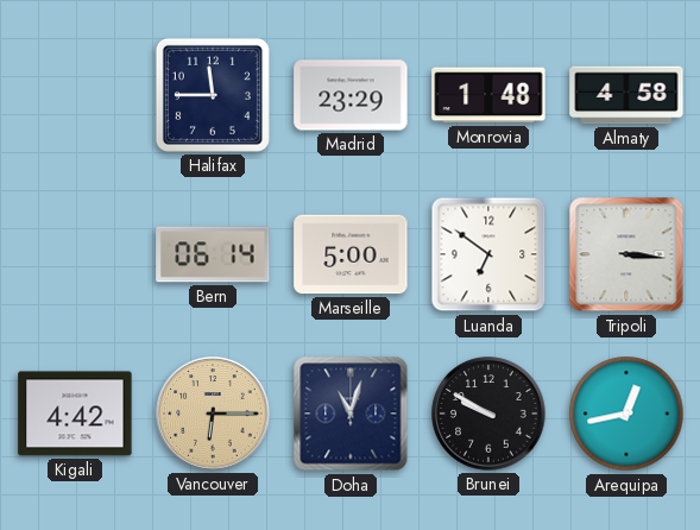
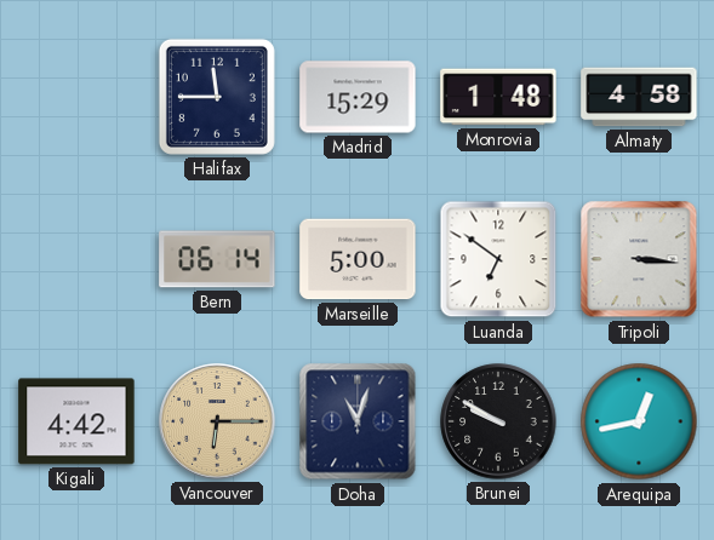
Madrid: 23:29 -> 15:29
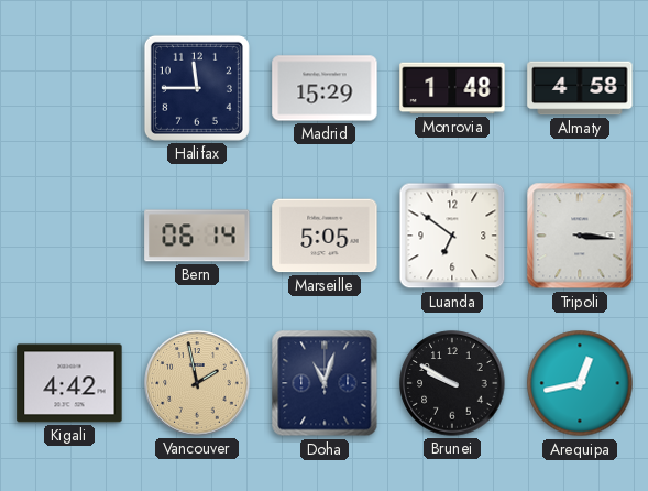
Marseille: 5:00 -> 5:05
Vancouver: 6:15 -> 1:58
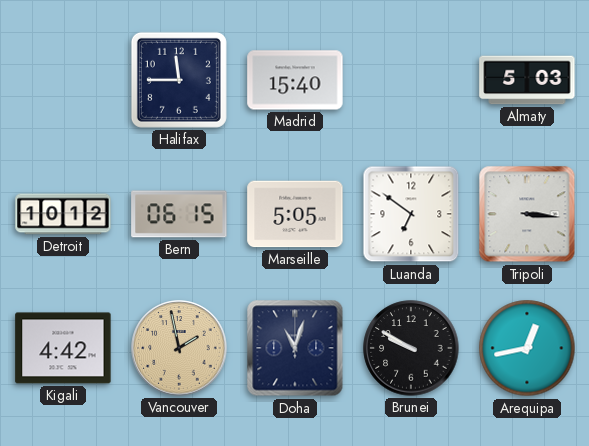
Madrid: 15:29 -> 15:40
Monrovia: 1:48 -> none
Almaty: 4:58 -> 5:03
Detroit: none -> 10:12
Bern: 06:14 -> 06:15
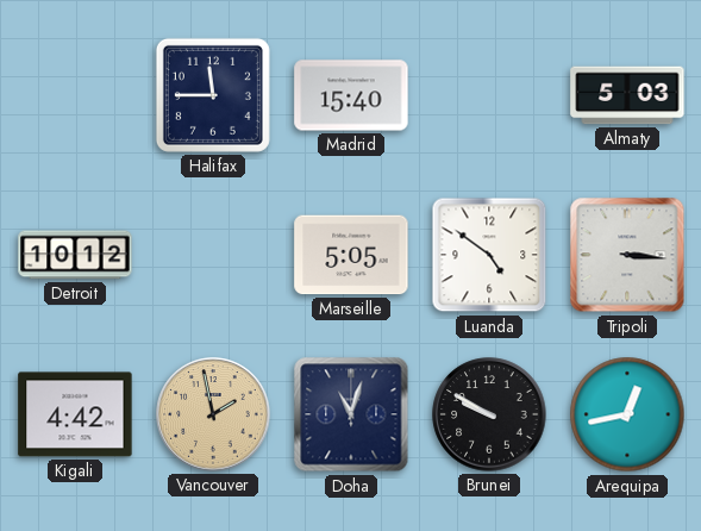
Bern: 06:15 -> none
Luanda: 6:51 -> 4:51
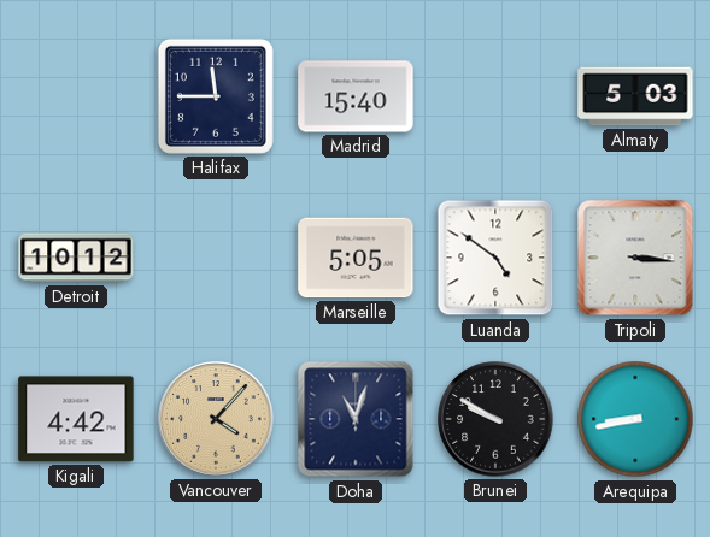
Vancouver: 1:58 -> 4:07
Arequipa: 12:43 -> 8:43
